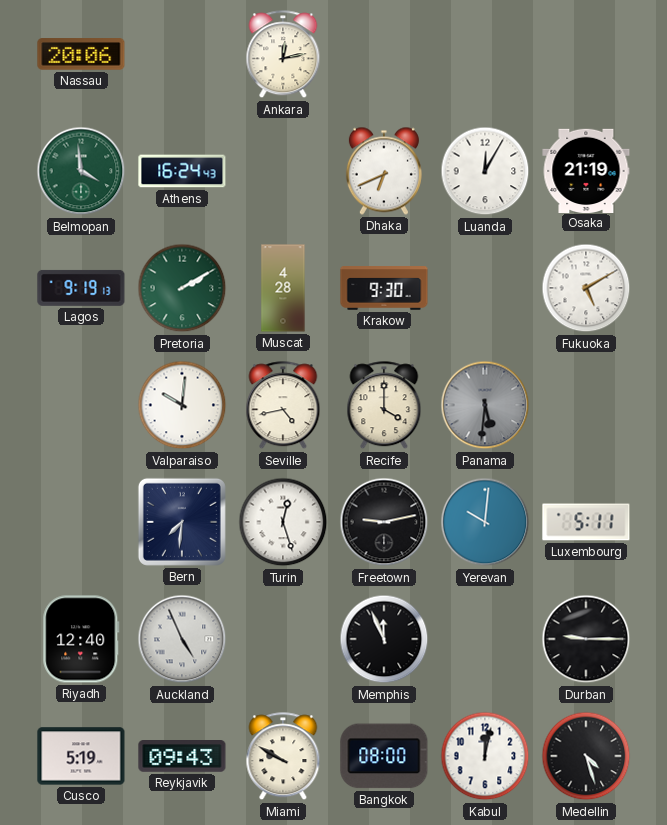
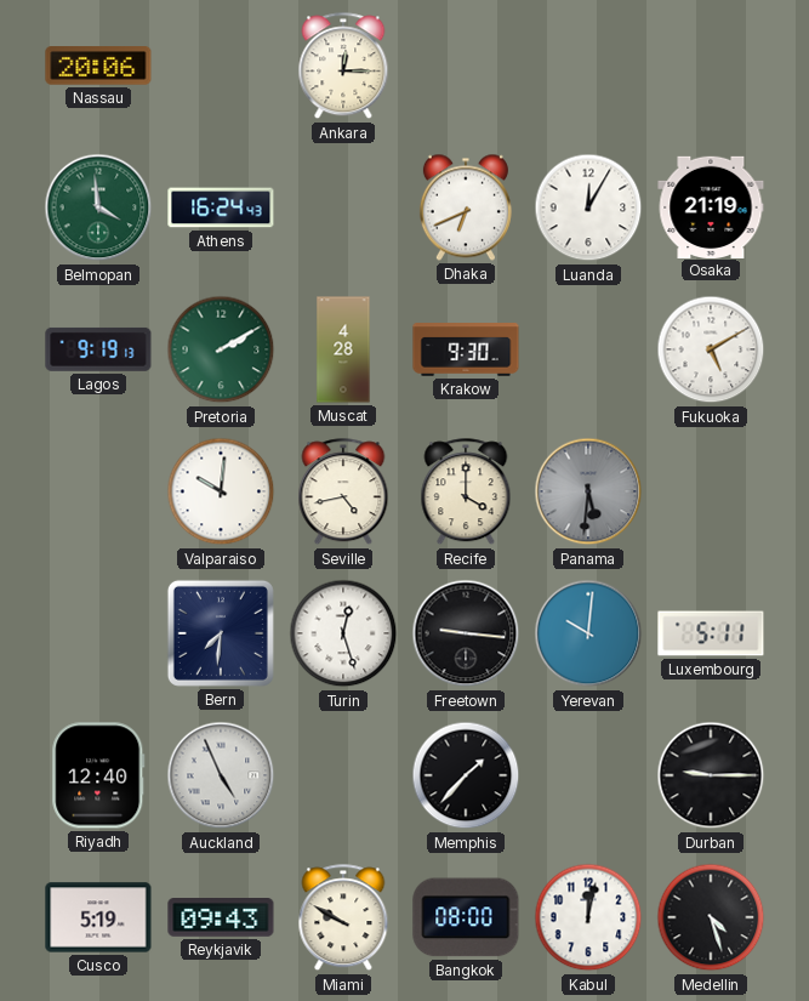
Ankara: 12:13 -> 12:15
Freetown: 9:13 -> 9:16
Memphis: 11:56 -> 1:37
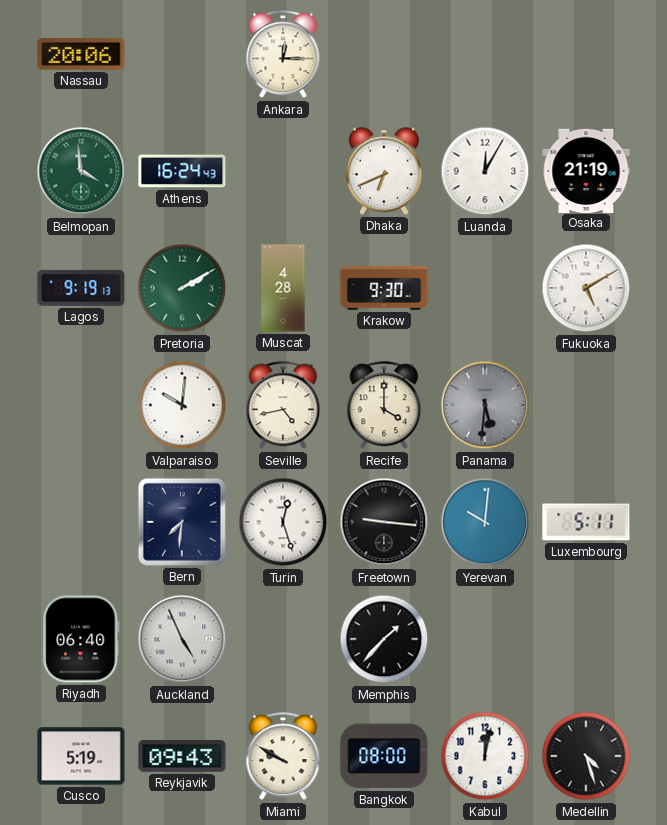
Riyadh: 12:40 -> 06:40
Durban: 9:15 -> none
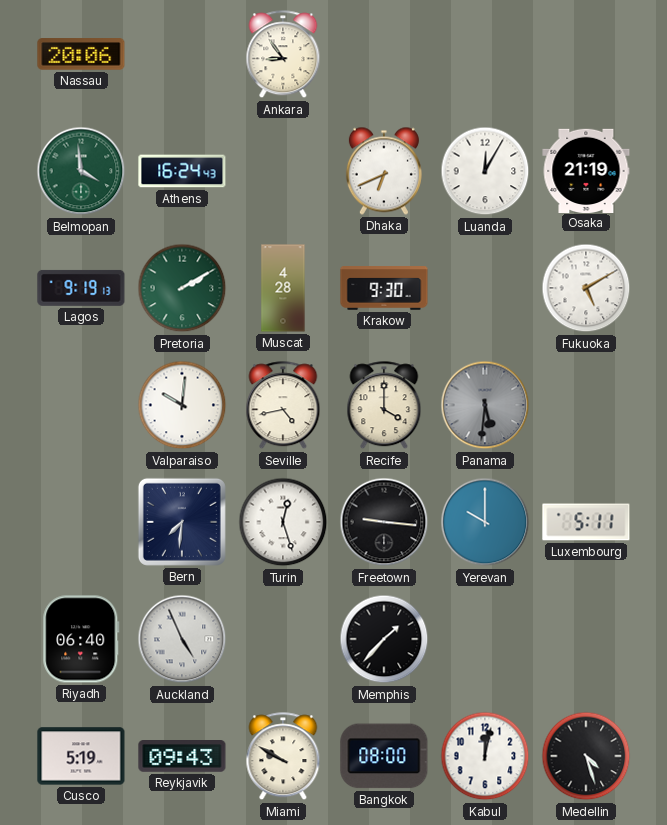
Ankara: 12:15 -> 8:54
Yerevan: 10:01 -> 10:00
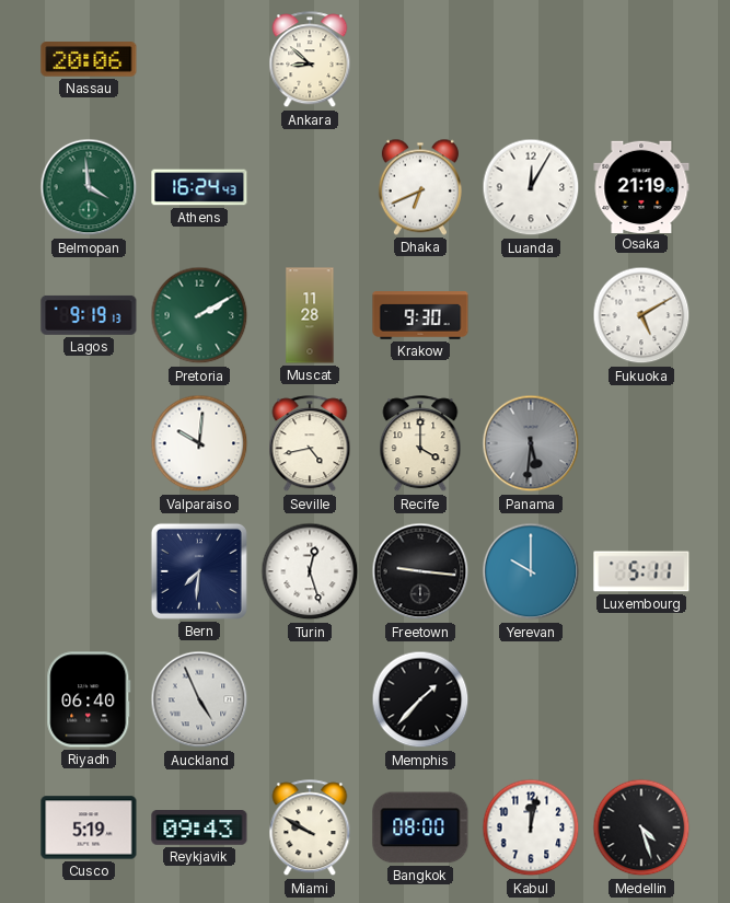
Ankara: 8:54 -> 8:52
Muscat: 4:28 -> 11:28
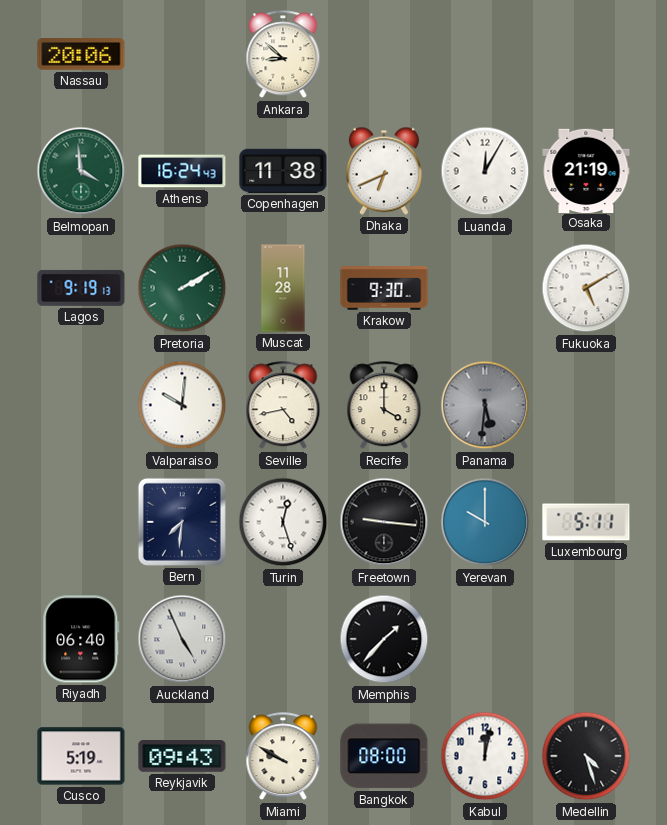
Copenhagen: none -> 11:38
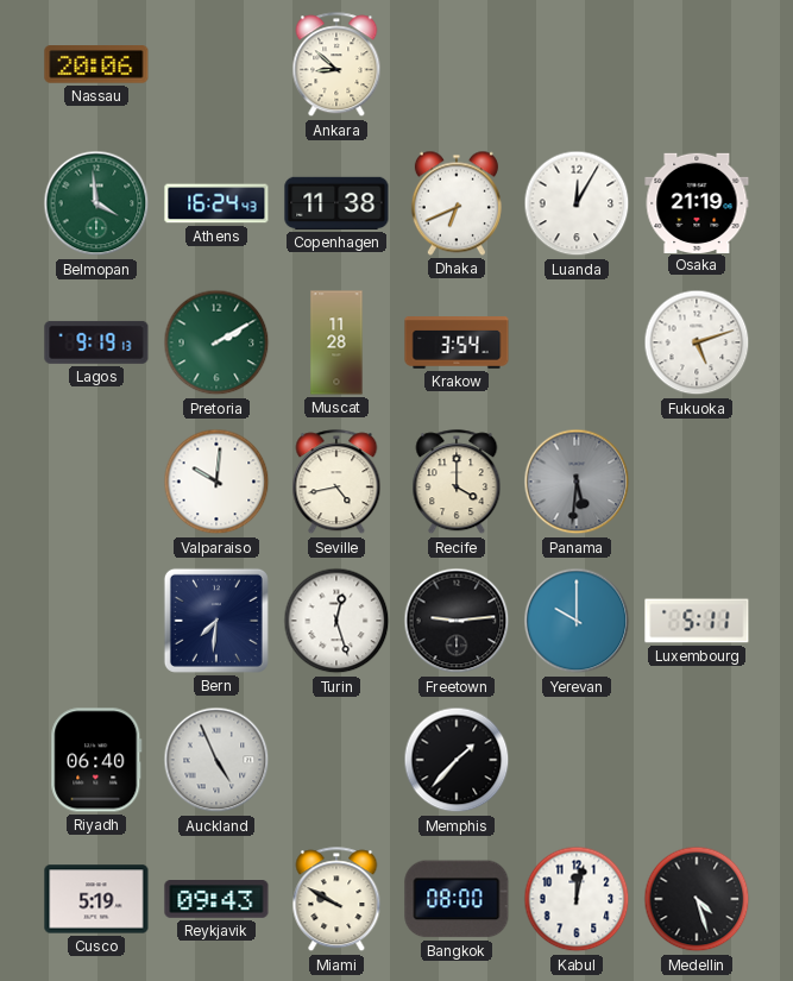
Krakow: 9:30 -> 3:54
Fukuoka: 5:10 -> 5:12
Freetown: 9:16 -> 9:14
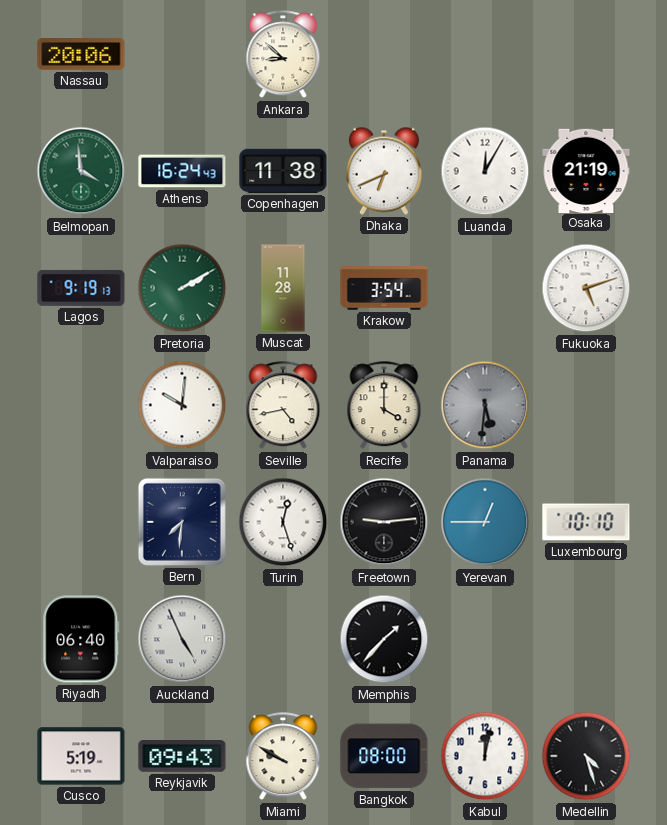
Yerevan: 10:00 -> 12:45
Luxembourg: 5:11 -> 10:10
